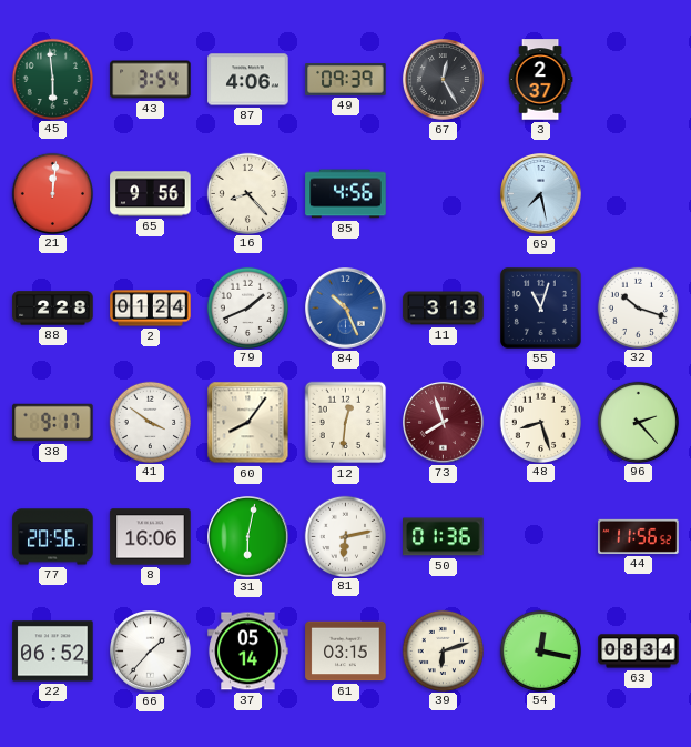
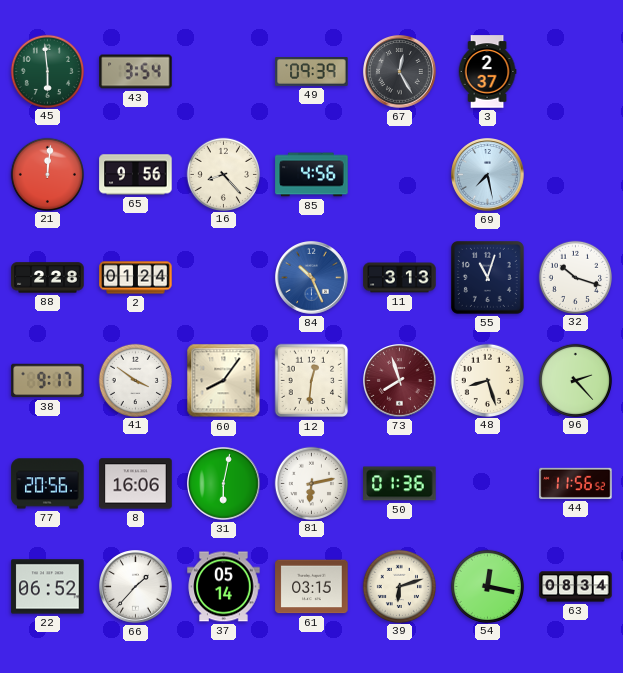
87: 4:06 -> none
79: 1:41 -> none
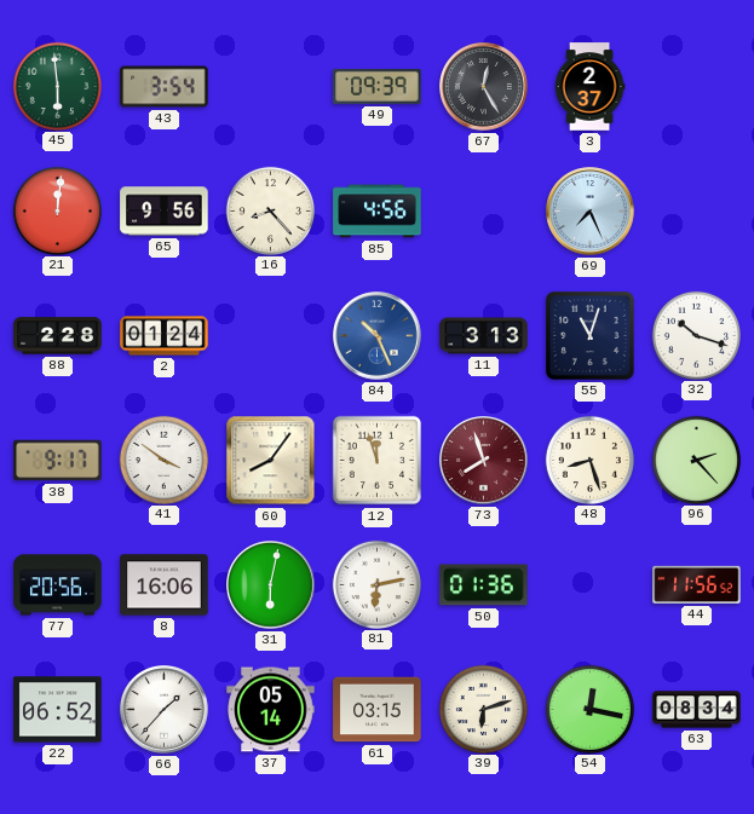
69: 7:28 -> 7:26
12: 12:31 -> 11:57
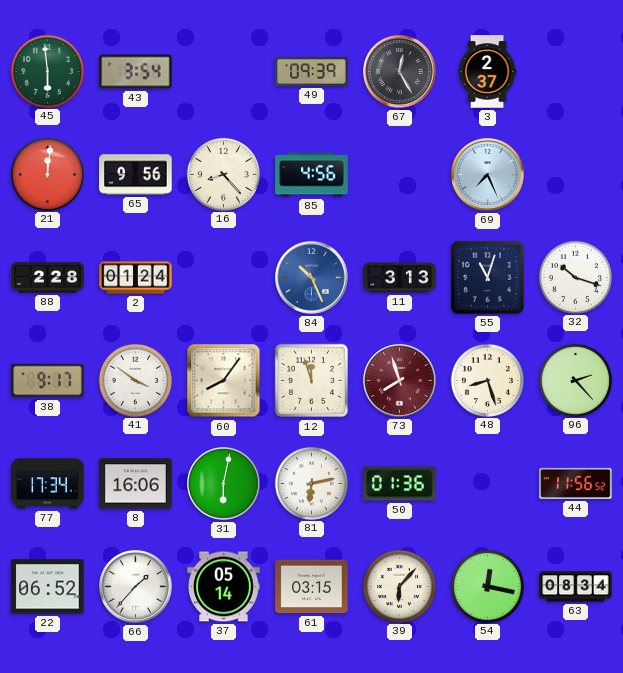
77: 20:56 -> 17:34
39: 6:12 -> 6:07
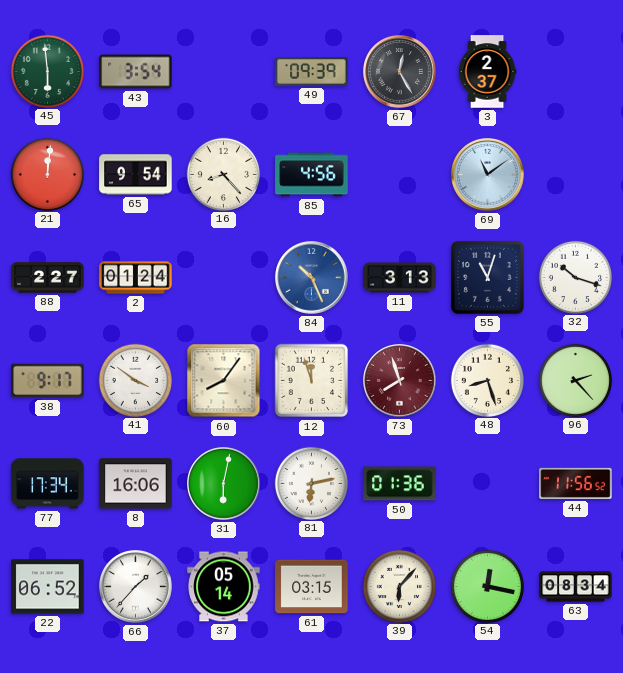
65: 9:56 -> 9:54
69: 7:26 -> 11:09
88: 2:28 -> 2:27
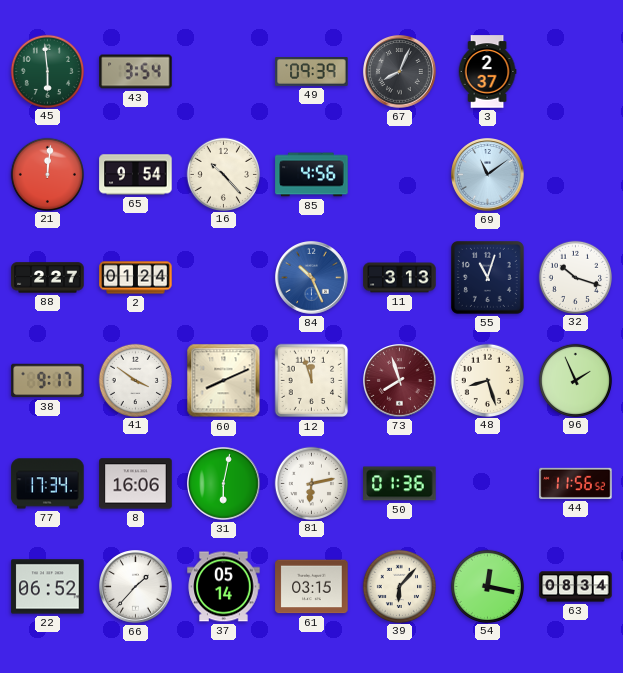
67: 12:25 -> 8:04
16: 8:23 -> 10:23
60: 8:06 -> 8:11
96: 2:23 -> 1:56
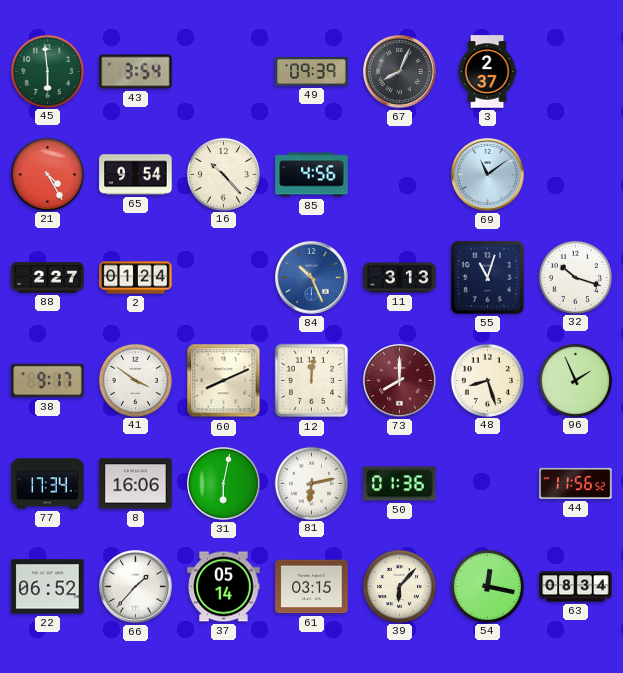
21: 12:01 -> 4:25
12: 11:57 -> 12:01
73: 7:57 -> 8:00
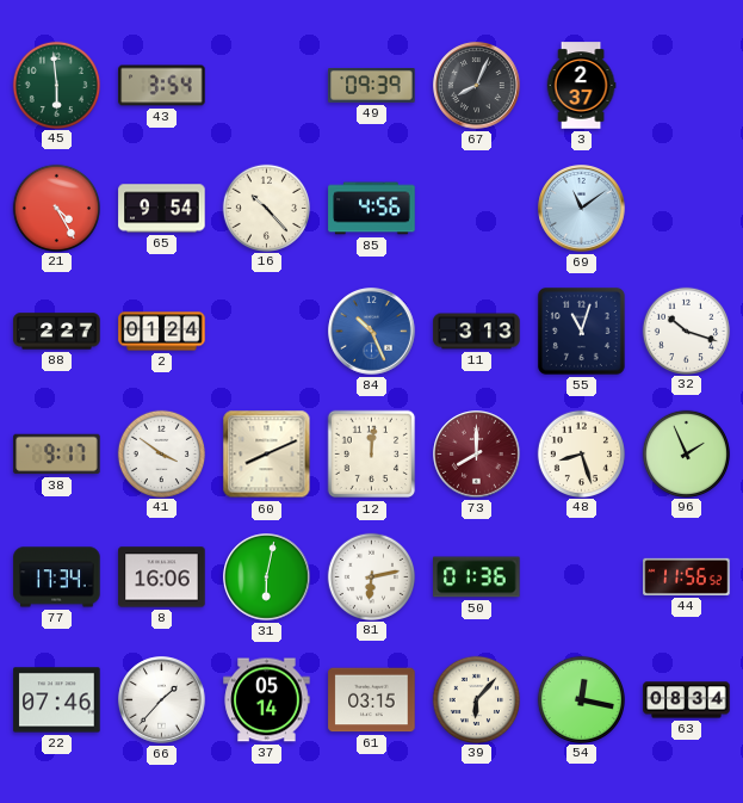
22: 06:52 -> 07:46
